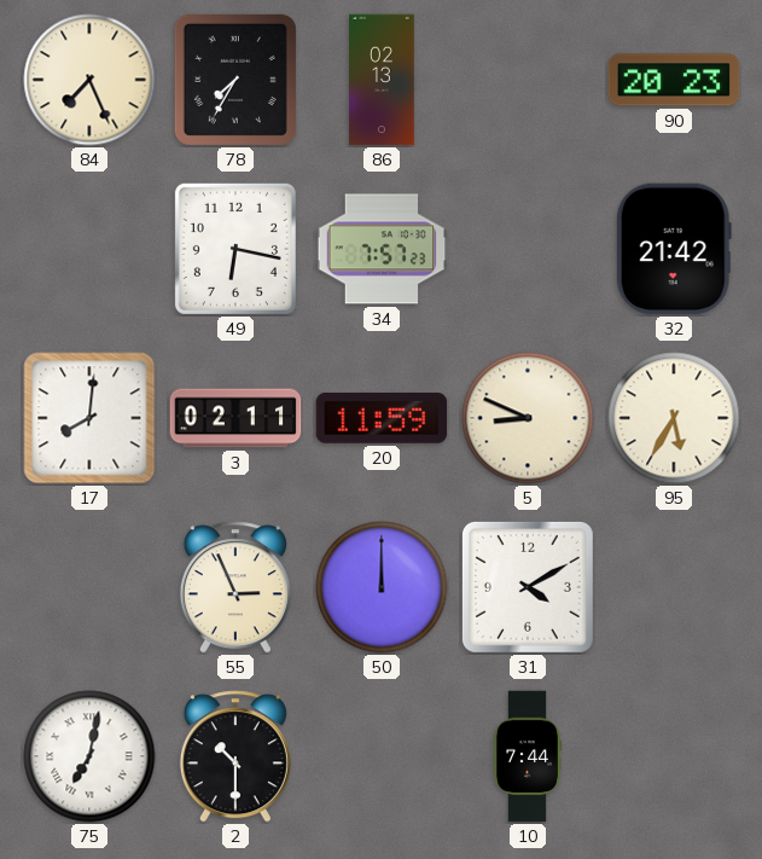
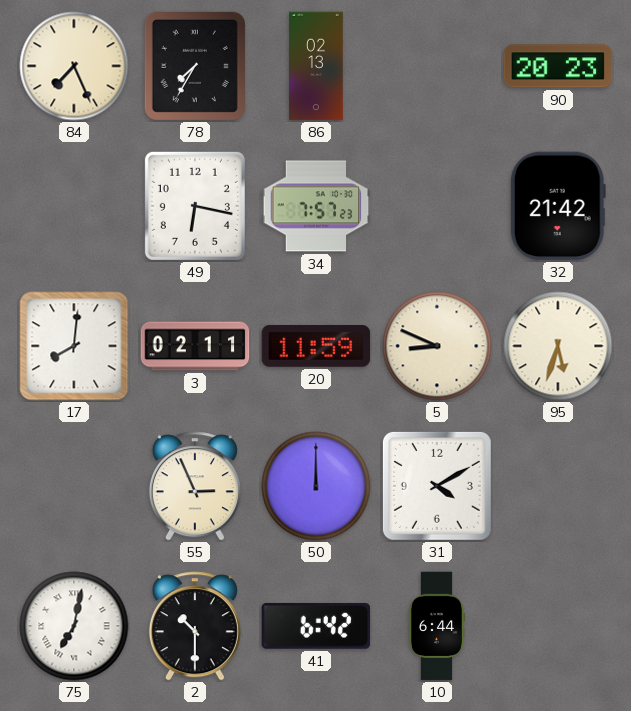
95: 5:35 -> 5:33
41: none -> 6:42
10: 7:44 -> 6:44
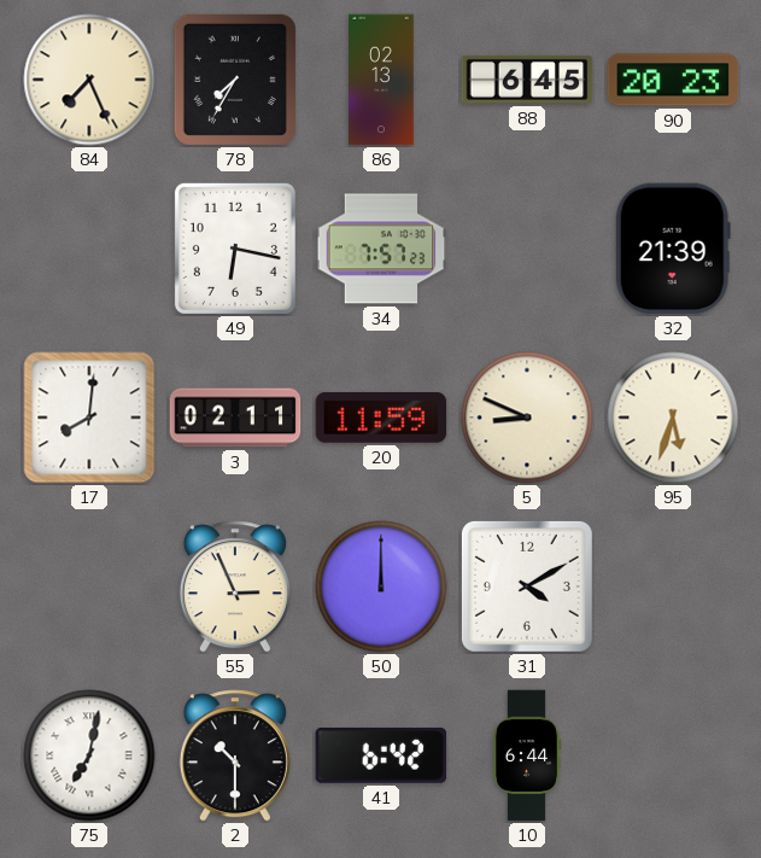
88: none -> 6:45
32: 21:42 -> 21:39
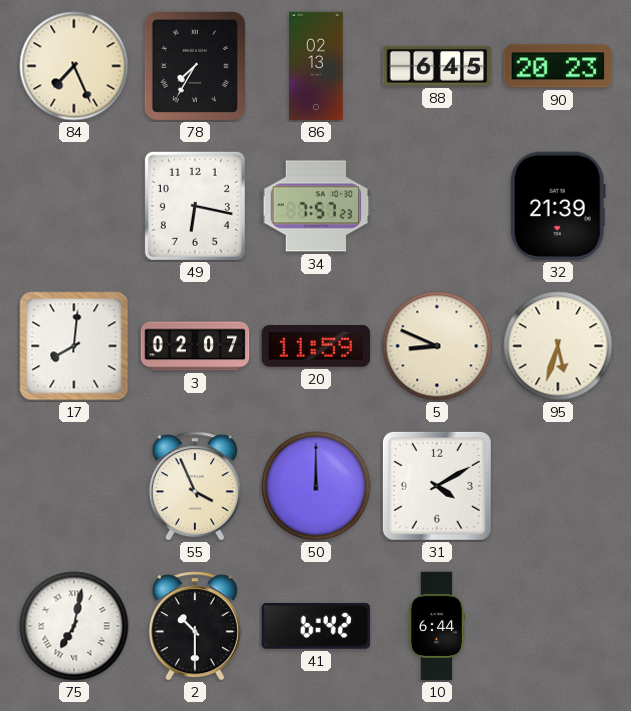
3: 02:11 -> 02:07
55: 2:56 -> 3:56
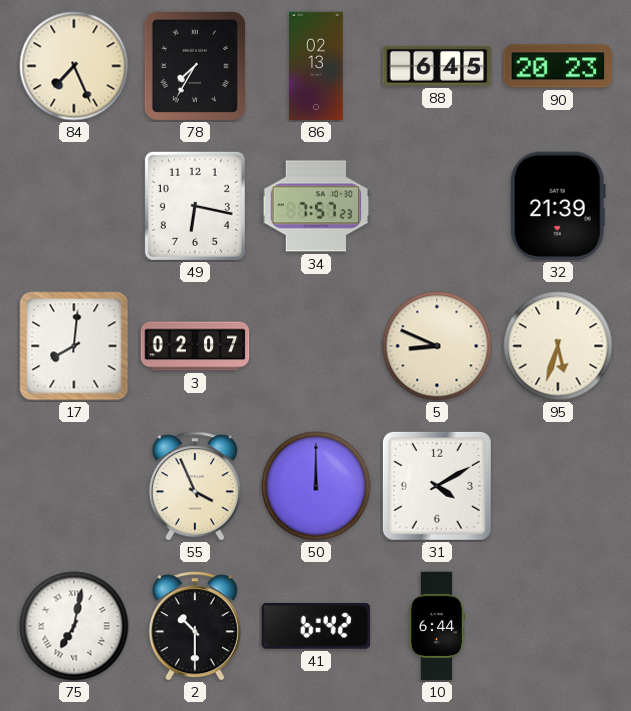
20: 11:59 -> none
